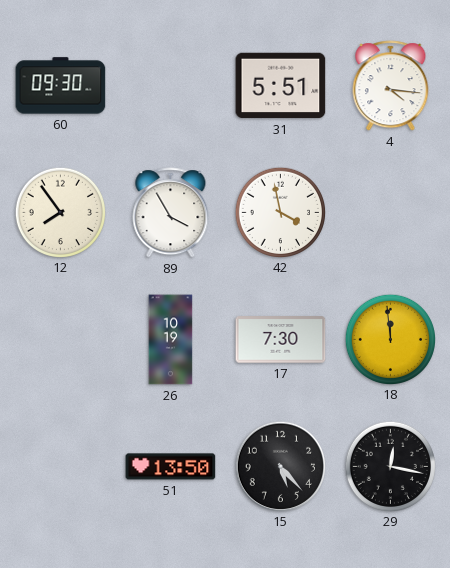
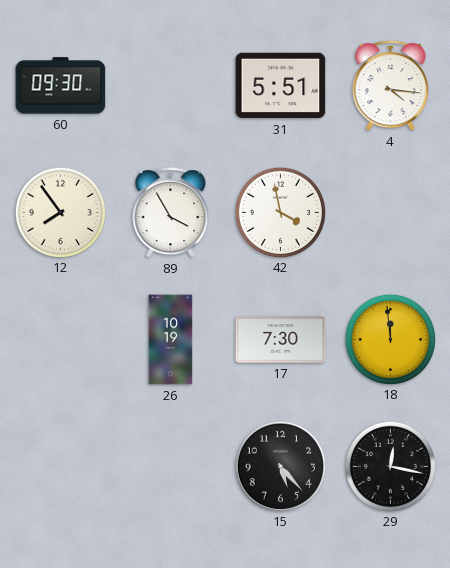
51: 13:50 -> none
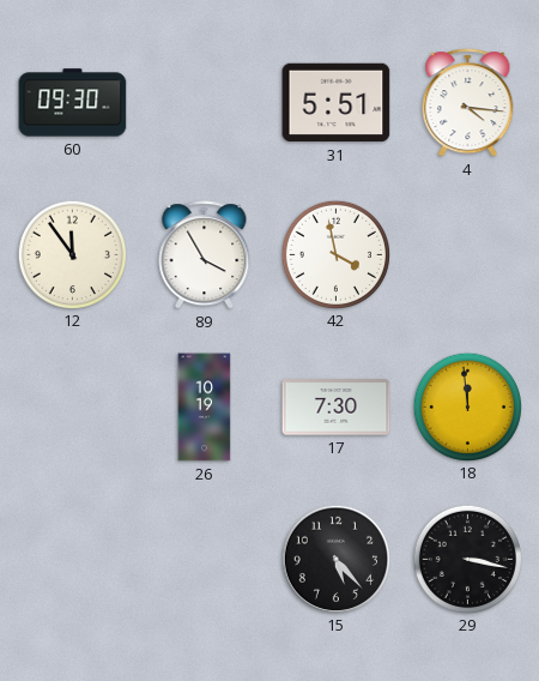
12: 7:54 -> 11:54
29: 12:17 -> 3:17
